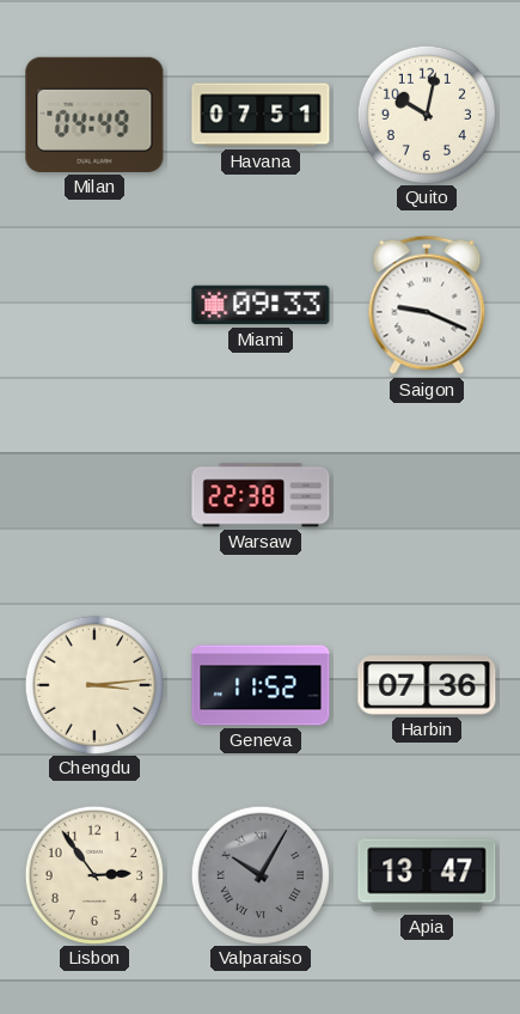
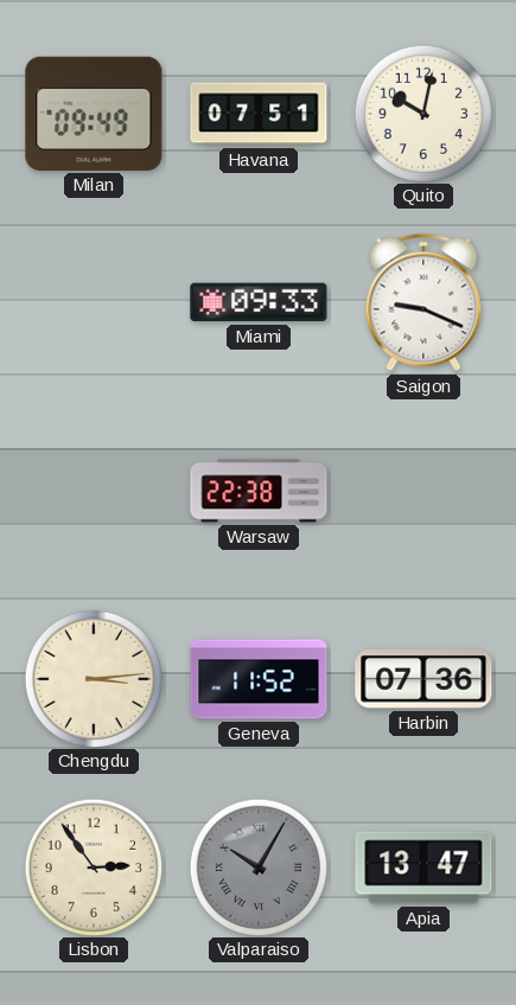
Milan: 04:49 -> 09:49
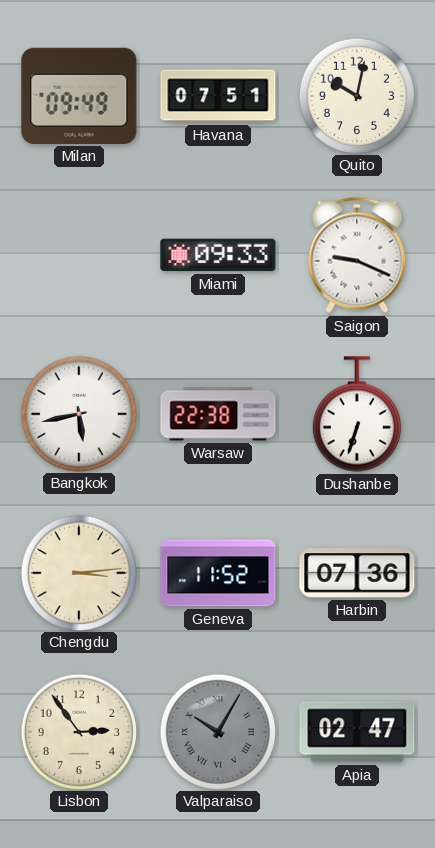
Bangkok: none -> 5:43
Dushanbe: none -> 6:33
Apia: 13:47 -> 02:47
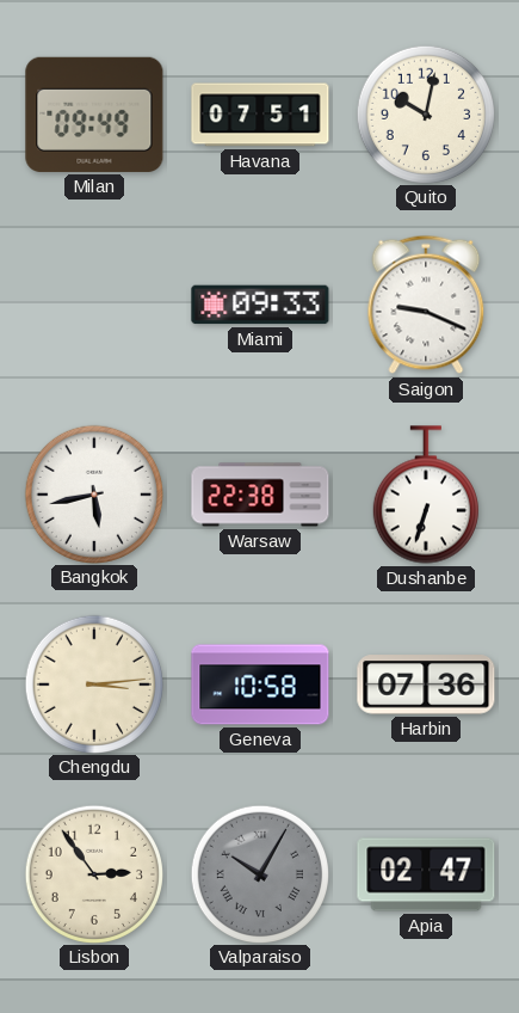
Geneva: 11:52 -> 10:58
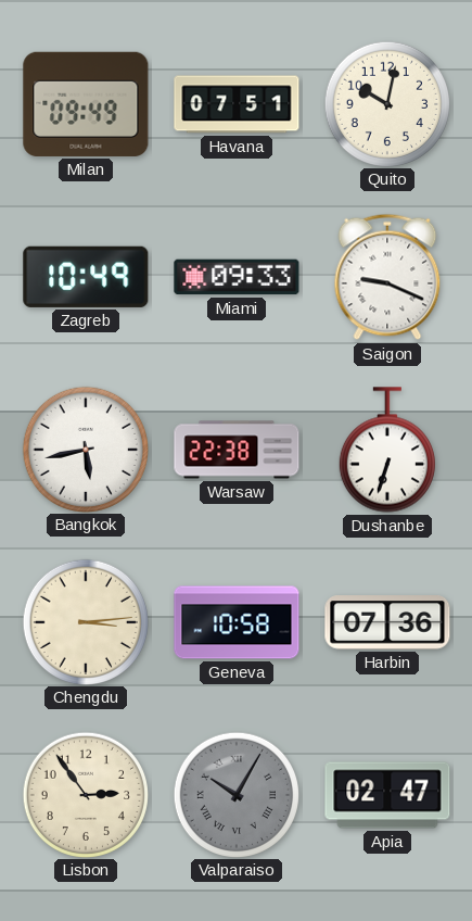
Zagreb: none -> 10:49
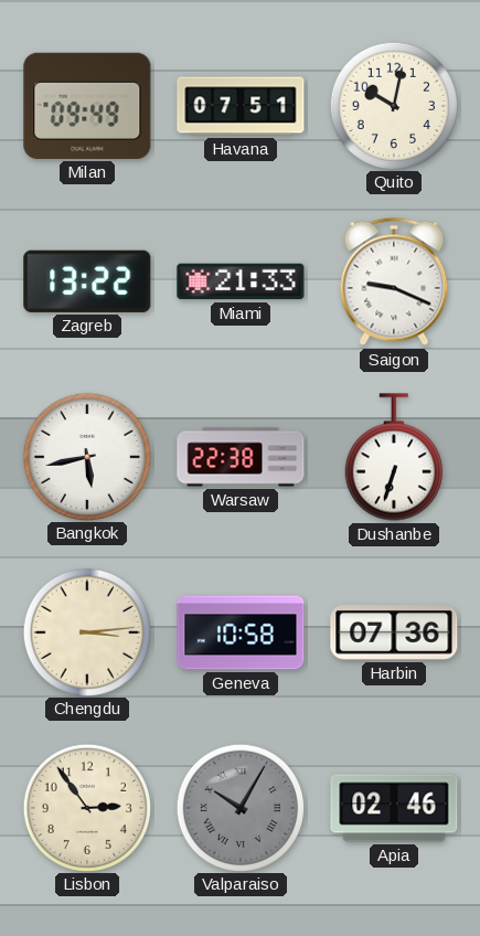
Zagreb: 10:49 -> 13:22
Miami: 09:33 -> 21:33
Apia: 02:47 -> 02:46
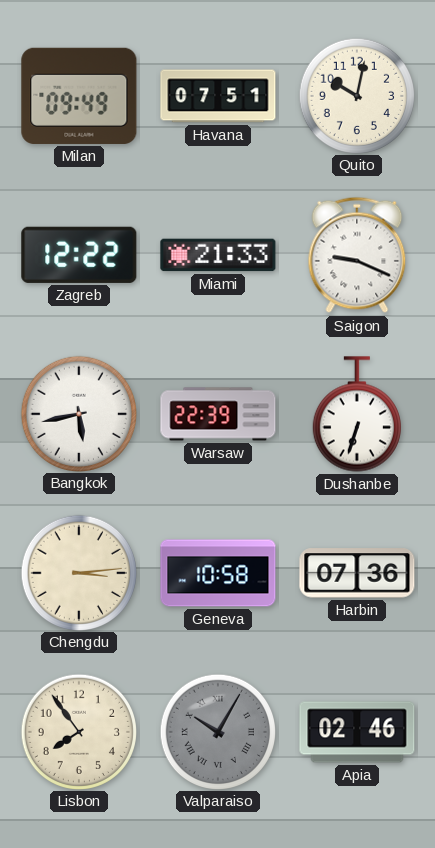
Zagreb: 13:22 -> 12:22
Warsaw: 22:38 -> 22:39
Lisbon: 2:54 -> 7:54
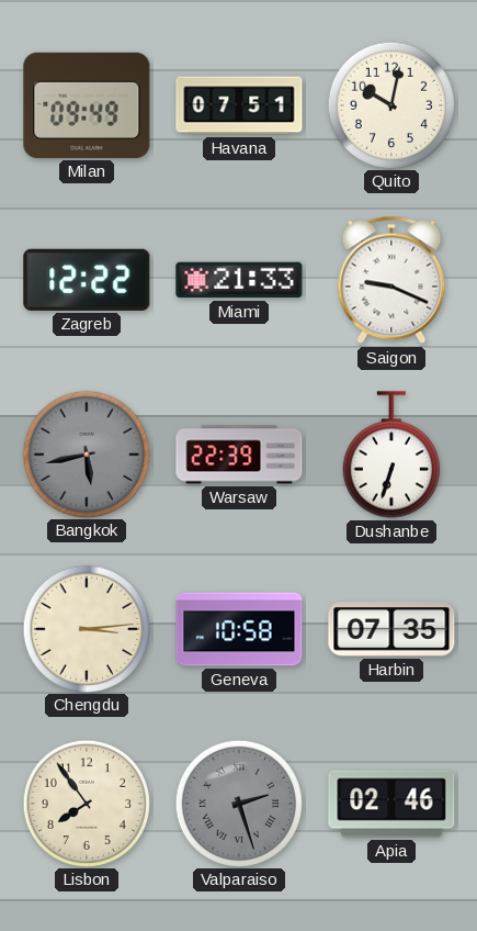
Bangkok dial: white -> grey
Harbin: 07:36 -> 07:35
Valparaiso: 10:05 -> 2:27
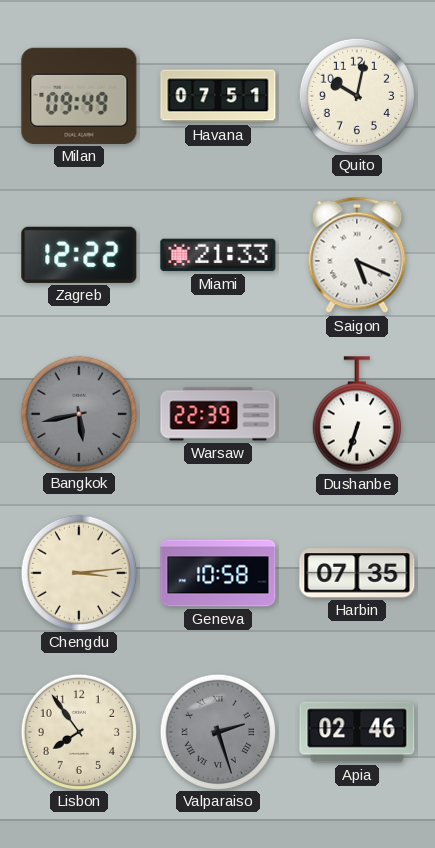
Saigon: 9:19 -> 5:19
